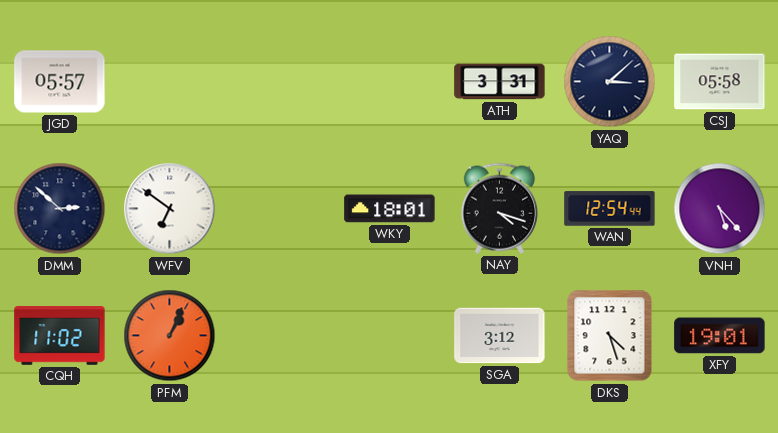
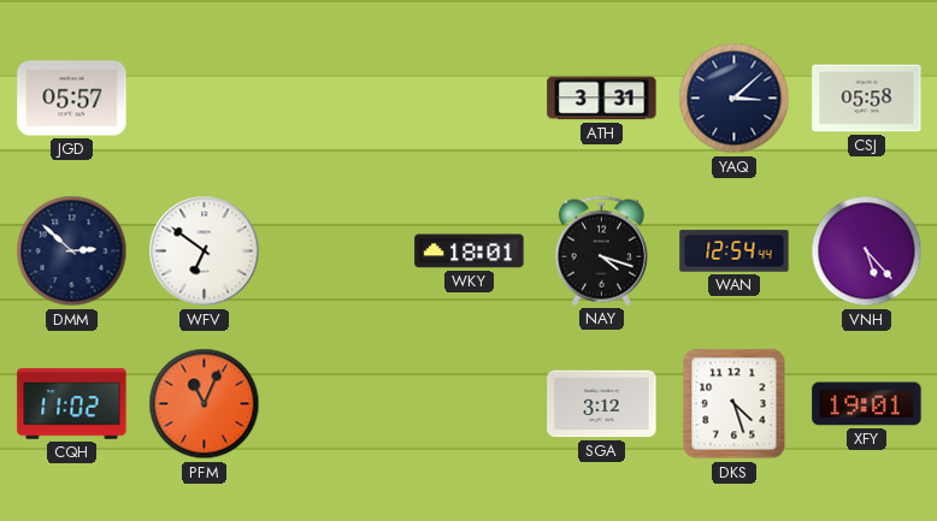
PFM: 1:04 -> 11:04
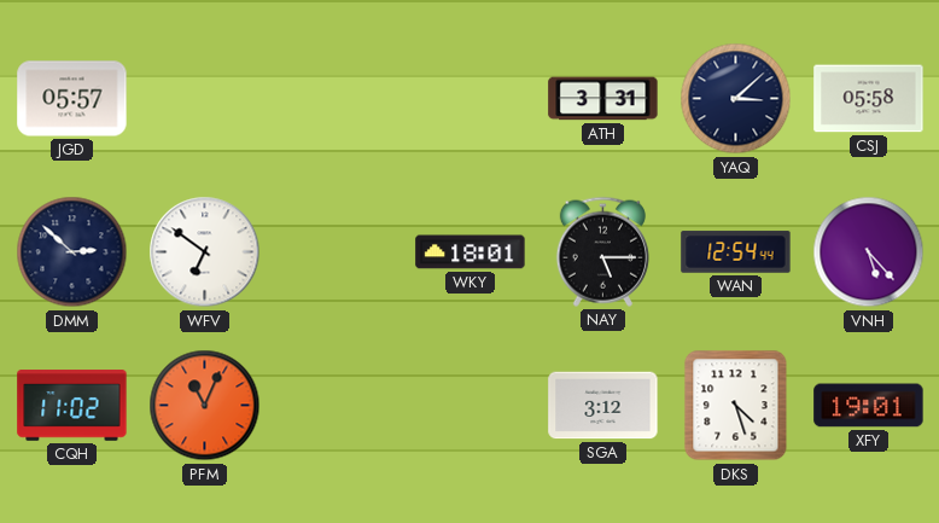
NAY: 4:18 -> 5:15
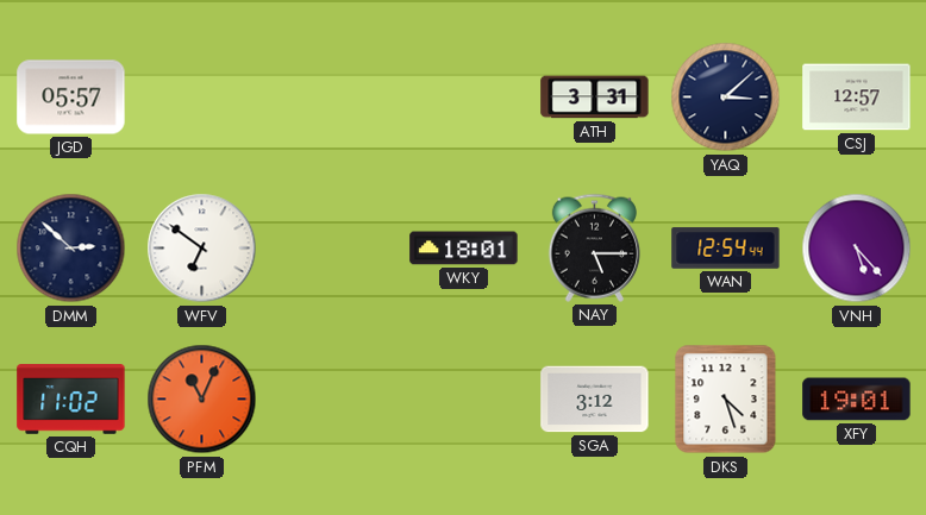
CSJ: 05:58 -> 12:57
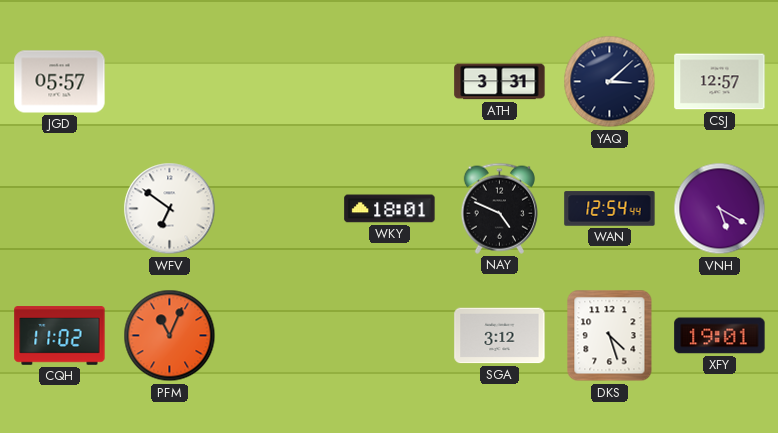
DMM: 2:52 -> none
NAY: 5:15 -> 4:49
VNH: 5:23 -> 5:20
